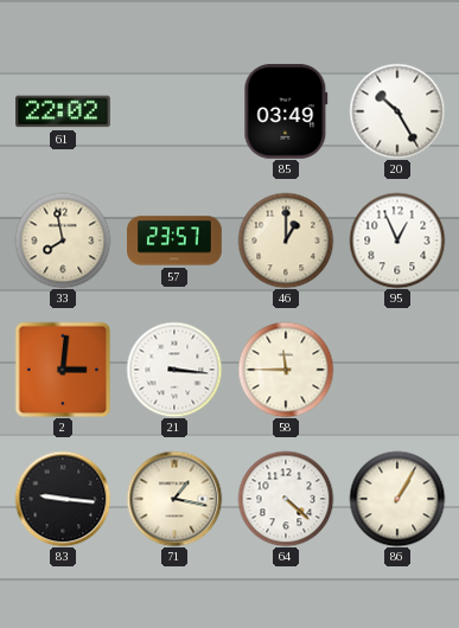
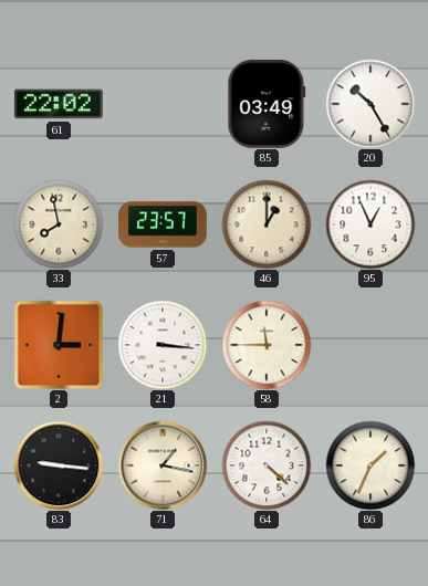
86: 1:05 -> 1:34
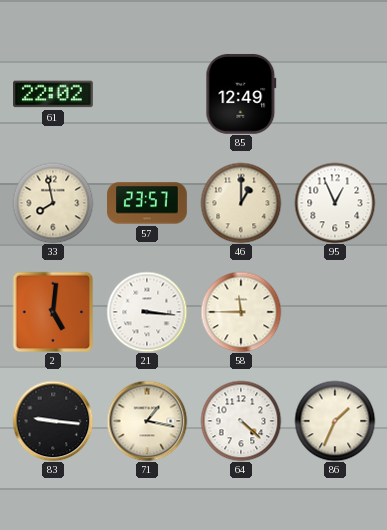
85: 03:49 -> 12:49
20: 10:25 -> none
2: 3:01 -> 5:01
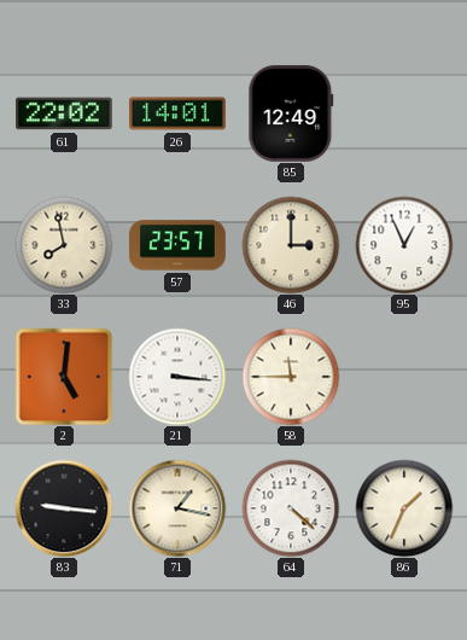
26: none -> 14:01
46: 1:00 -> 3:00
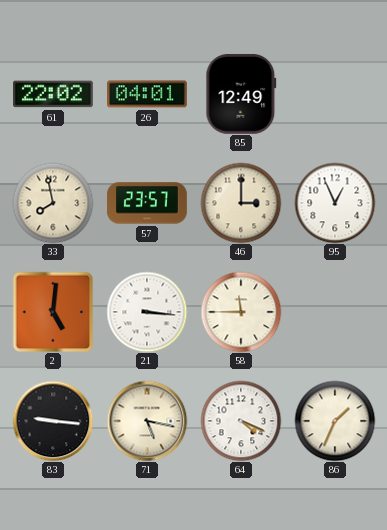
26: 14:01 -> 04:01
71: 1:17 -> 5:17
64: 4:22 -> 4:19
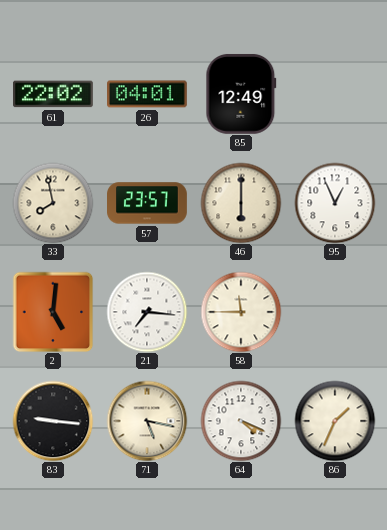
46: 3:00 -> 6:00
21: 3:16 -> 7:16
